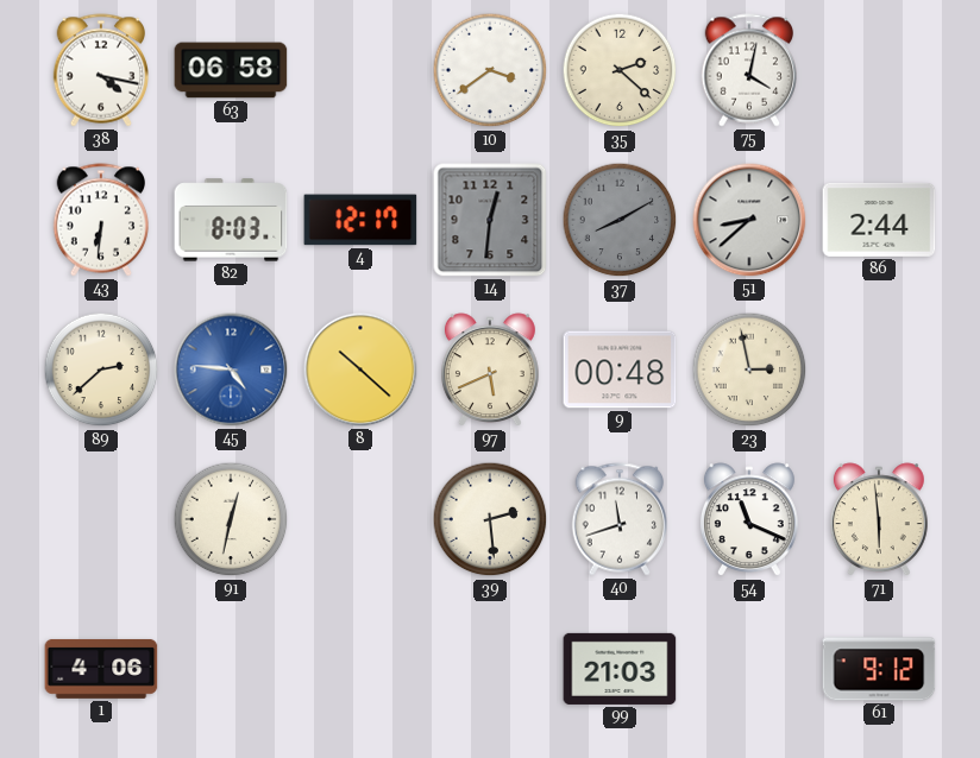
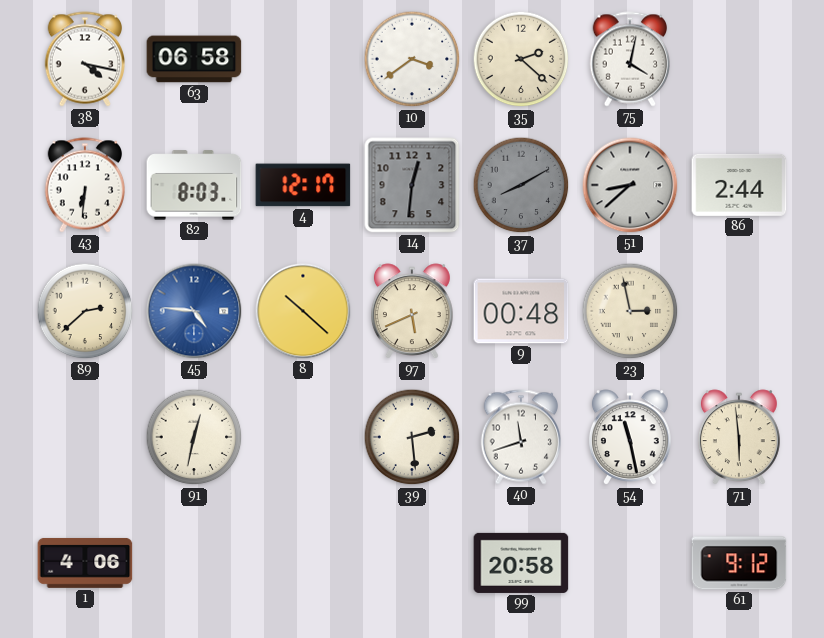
54: 11:19 -> 11:28
99: 21:03 -> 20:58
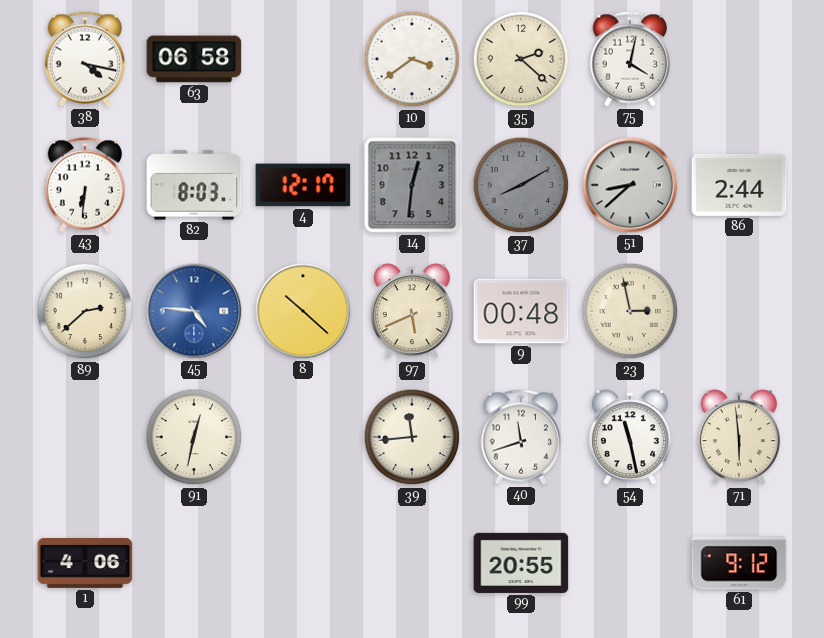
39: 2:29 -> 11:44
99: 20:58 -> 20:55
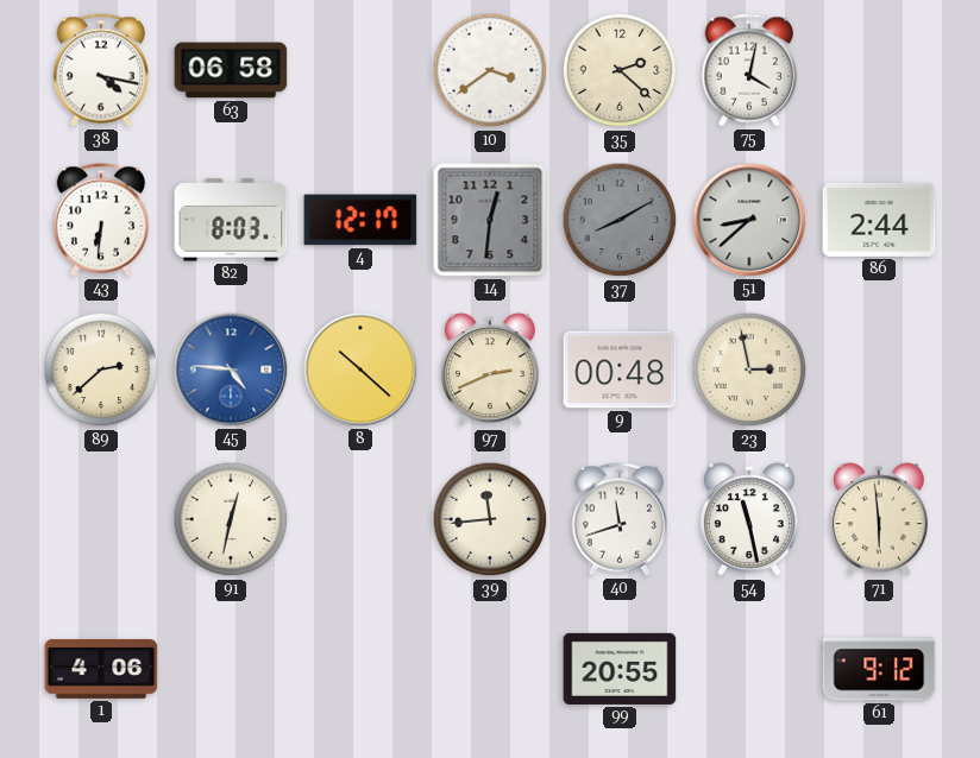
97: 5:41 -> 2:41
